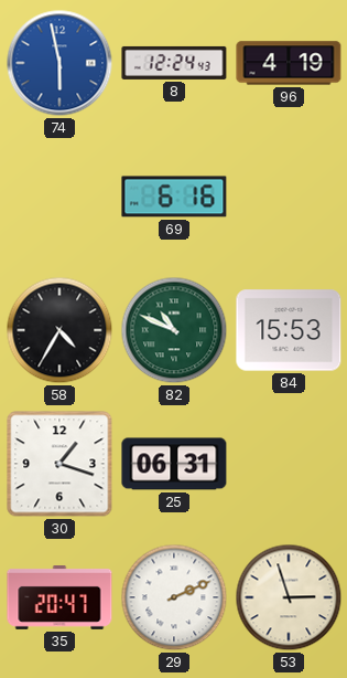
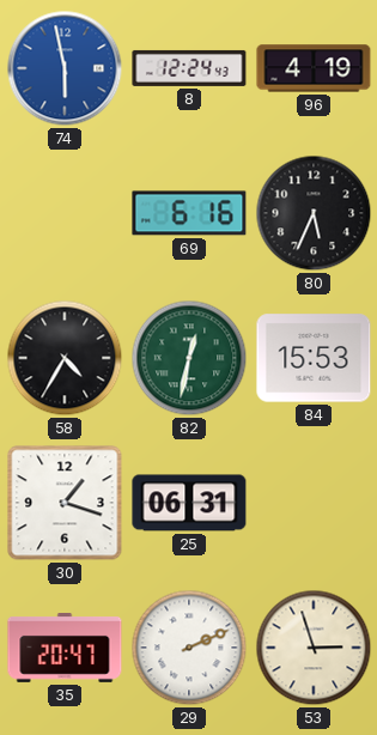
80: none -> 5:34
82: 10:49 -> 12:32
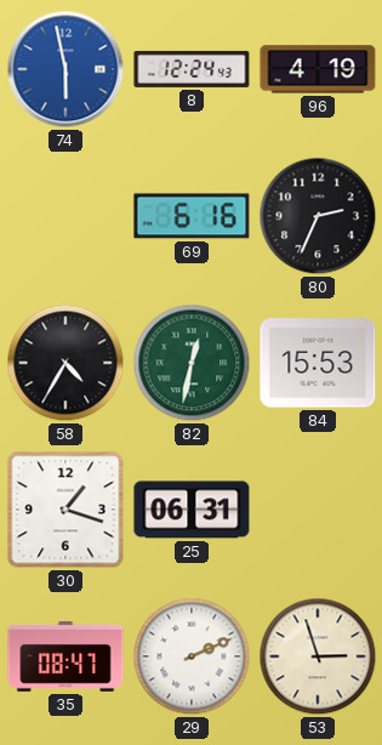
80: 5:34 -> 2:34
35: 20:47 -> 08:47
